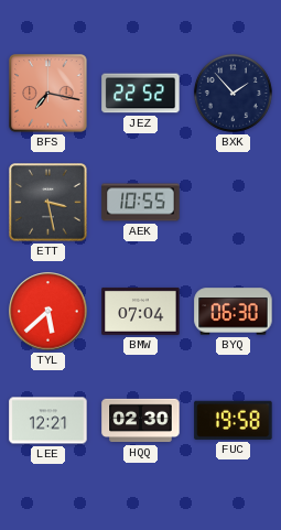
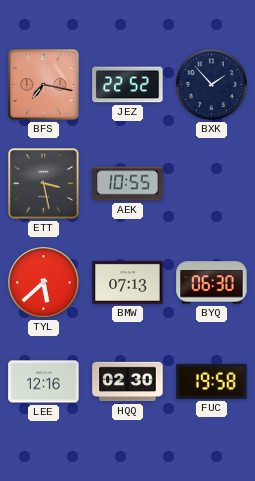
BMW: 07:04 -> 07:13
LEE: 12:21 -> 12:16
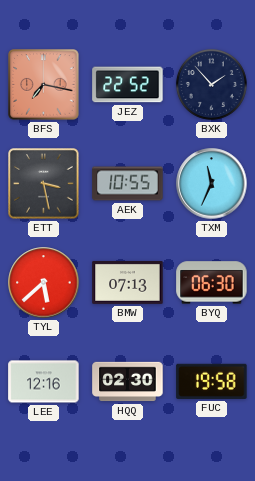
TXM: none -> 11:34
